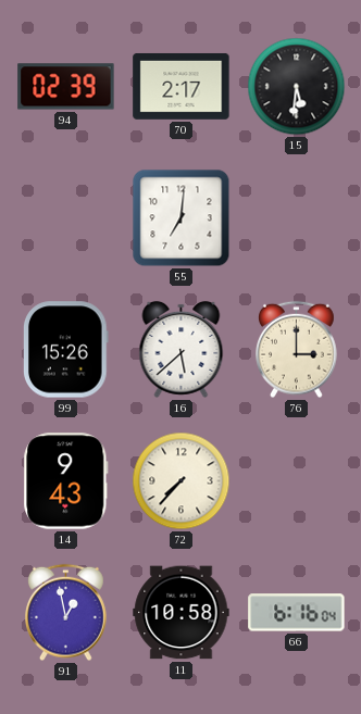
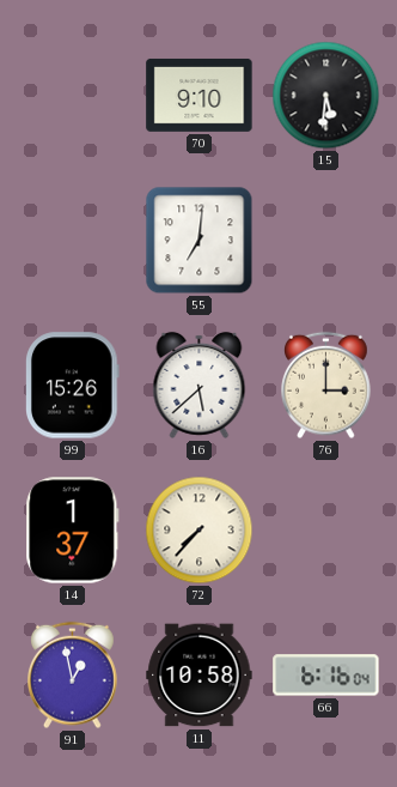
94: 02:39 -> none
70: 2:17 -> 9:10
14: 9:43 -> 1:37
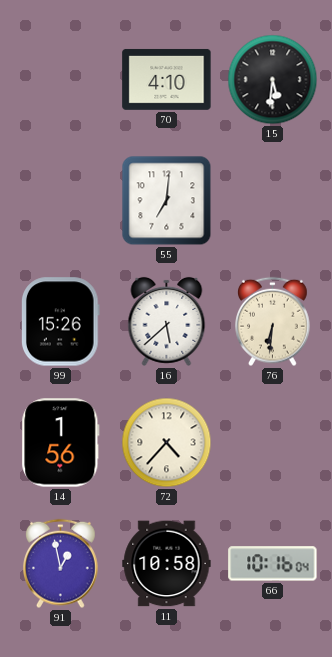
70: 9:10 -> 4:10
76: 3:00 -> 6:31
14: 1:37 -> 1:56
72: 7:37 -> 4:37
66: 6:16 -> 10:16
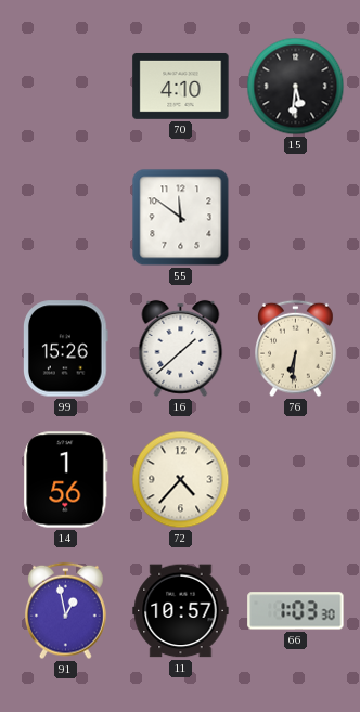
55: 7:01 -> 11:51
16: 5:38 -> 1:38
11: 10:58 -> 10:57
66: 10:16 -> 1:03
